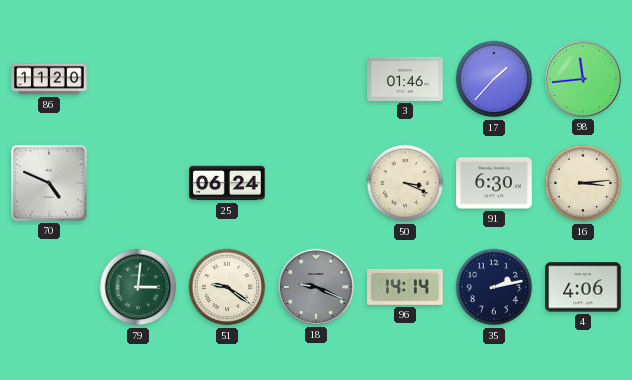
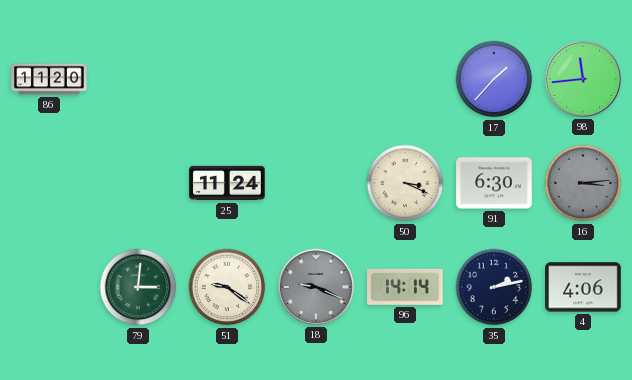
3: 01:46 -> none
70: 4:49 -> none
25: 06:24 -> 11:24
16 dial: cream -> grey
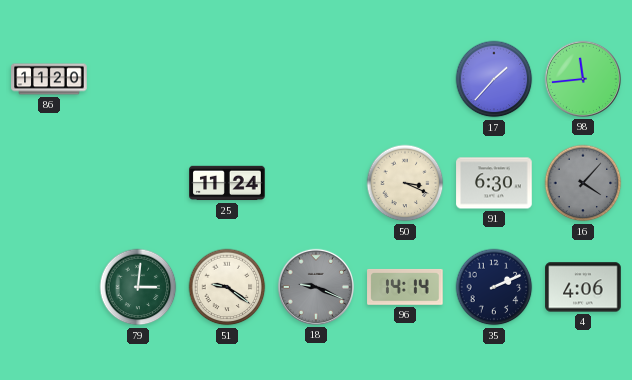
16: 3:14 -> 4:07
35: 2:13 -> 2:11
